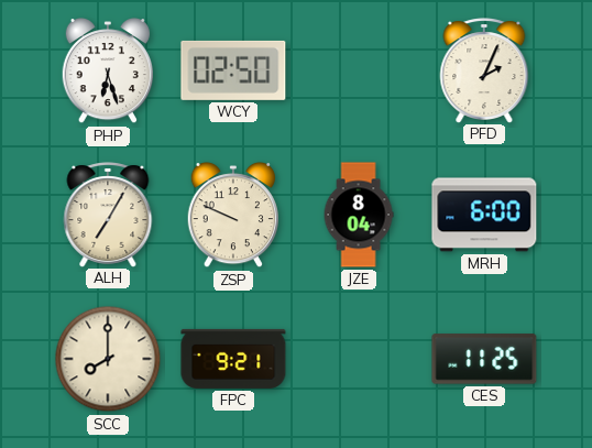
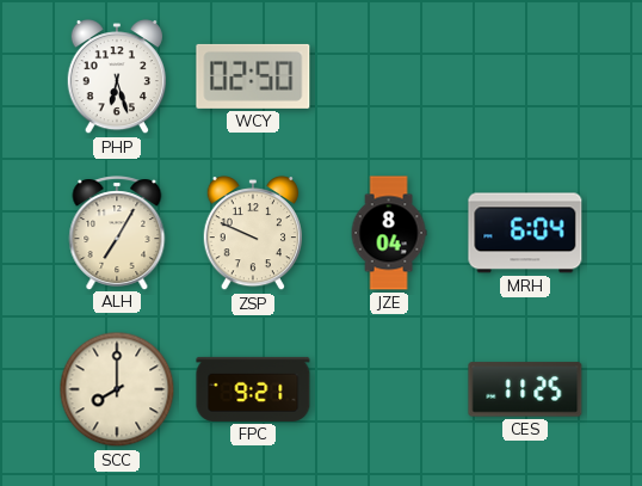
PFD: 2:04 -> none
MRH: 6:00 -> 6:04
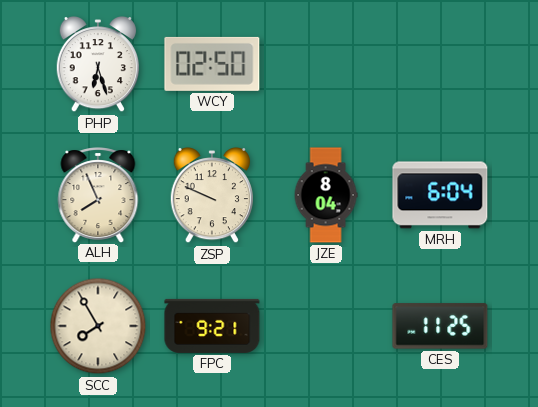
ALH: 7:05 -> 7:56
SCC: 8:00 -> 7:55
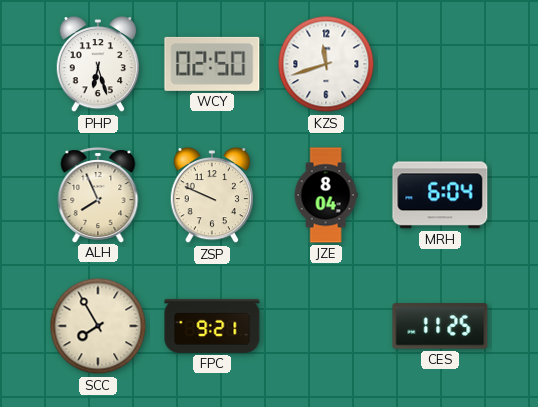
KZS: none -> 11:42
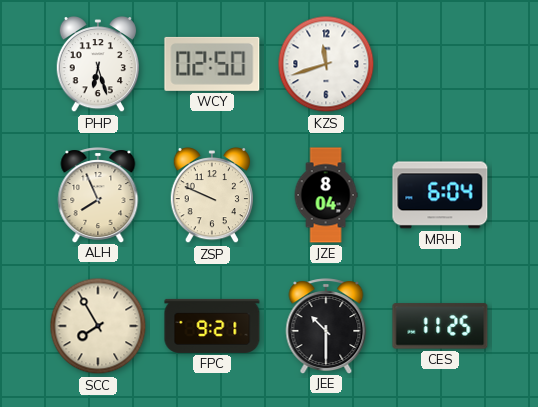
JEE: none -> 10:30
